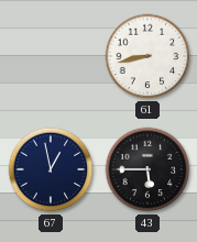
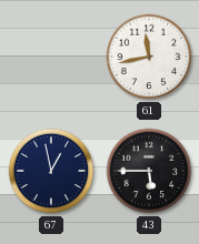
61: 8:43 -> 11:43
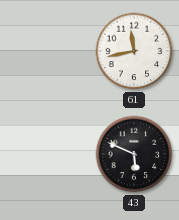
67: 12:58 -> none
43: 5:45 -> 5:49
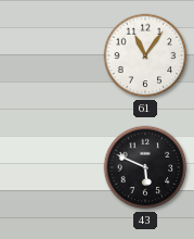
61: 11:43 -> 11:06
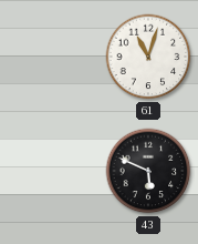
61: 11:06 -> 11:03
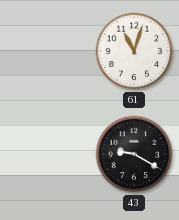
43: 5:49 -> 9:20
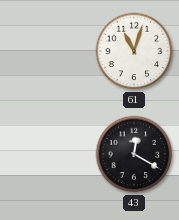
43: 9:20 -> 12:20
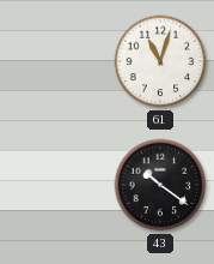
43: 12:20 -> 10:21
